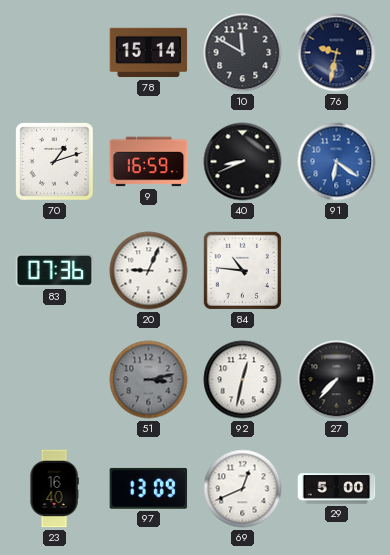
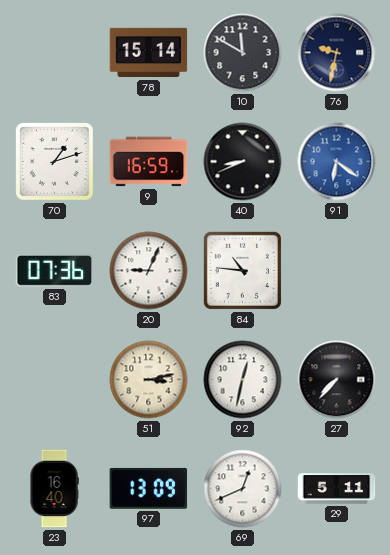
51 dial: grey -> cream
29: 5:00 -> 5:11
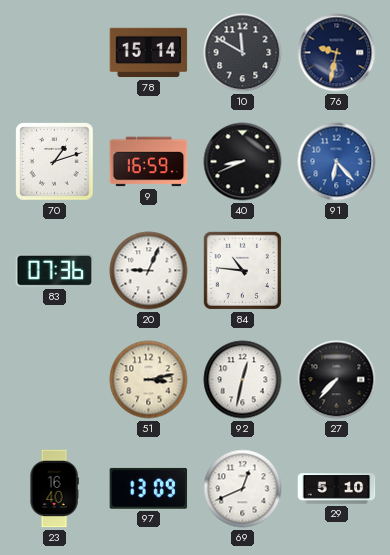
91: 6:21 -> 6:23
29: 5:11 -> 5:10
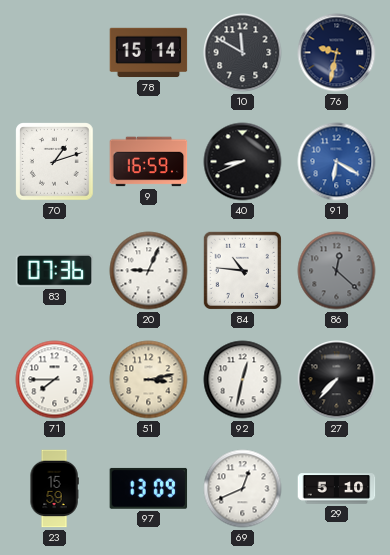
91: 6:23 -> 6:20
86: none -> 12:22
71: none -> 7:45
23: 16:40 -> 15:59
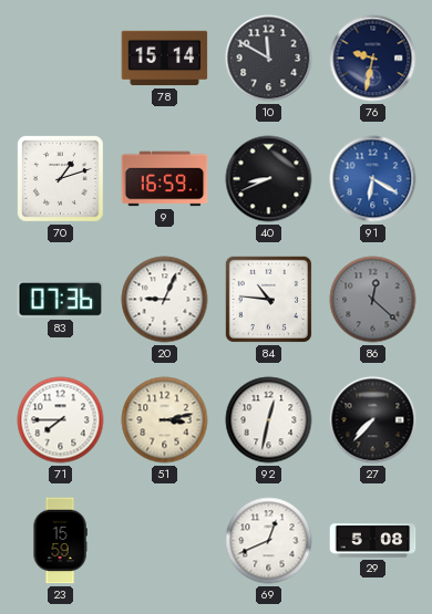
97: 13:09 -> none
29: 5:10 -> 5:08
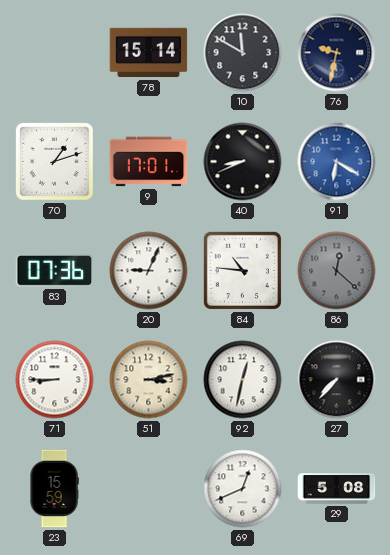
9: 16:59 -> 17:01
71: 7:45 -> 8:45
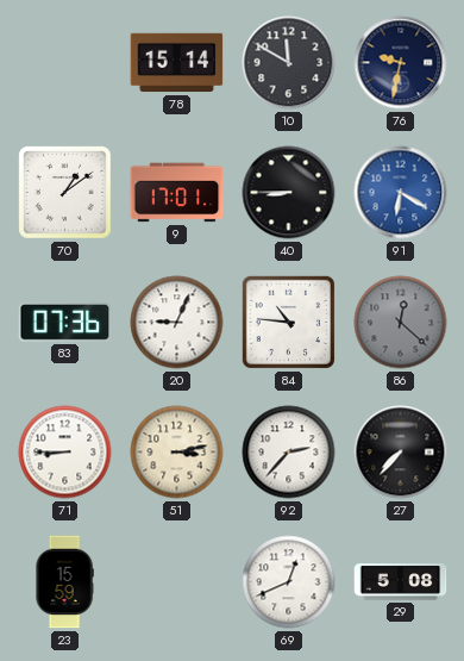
70: 1:12 -> 1:09
40: 8:41 -> 8:45
92: 12:32 -> 2:37
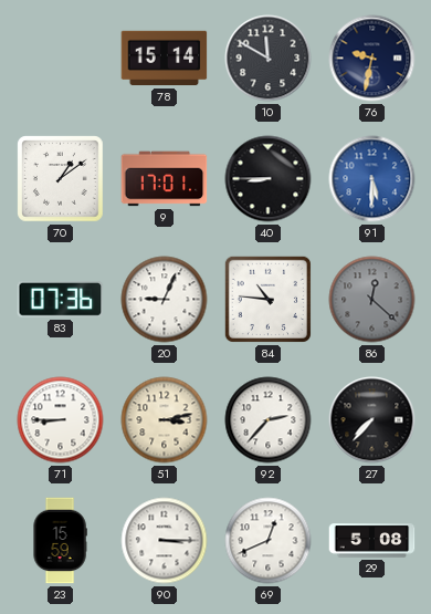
91: 6:20 -> 5:30
90: none -> 3:15
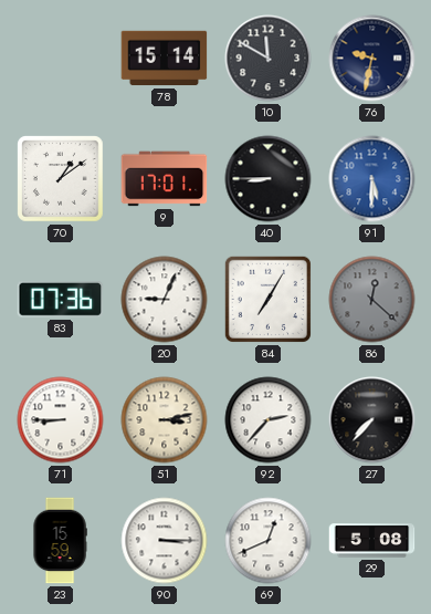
84: 10:46 -> 7:05
